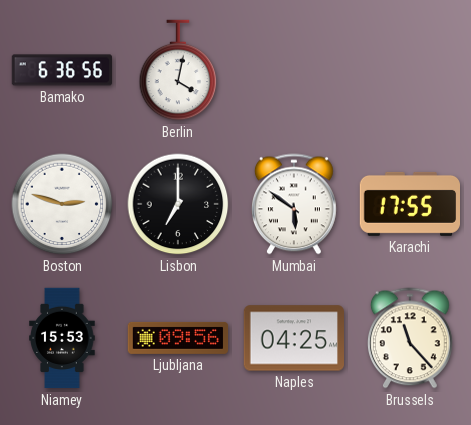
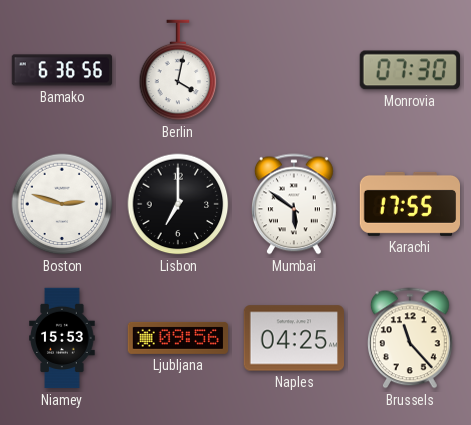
Monrovia: none -> 07:30
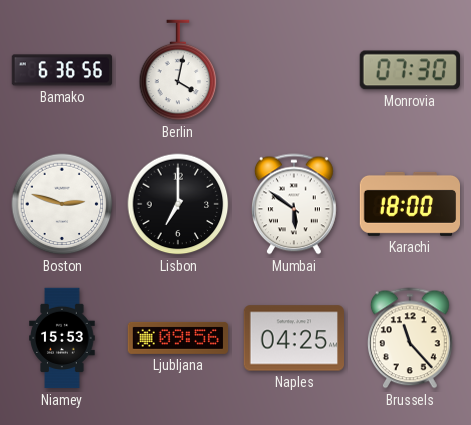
Karachi: 17:55 -> 18:00
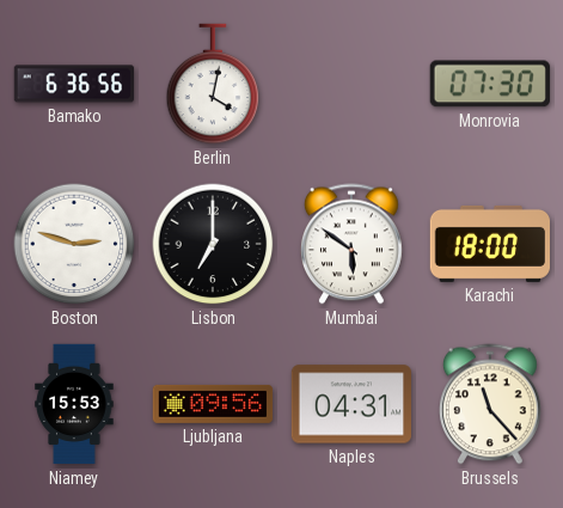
Naples: 04:25 -> 04:31
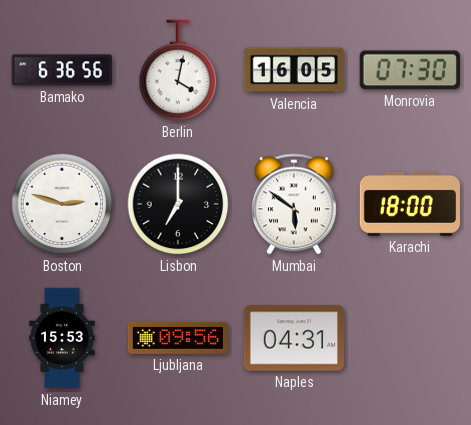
Valencia: none -> 16:05
Brussels: 11:23 -> none
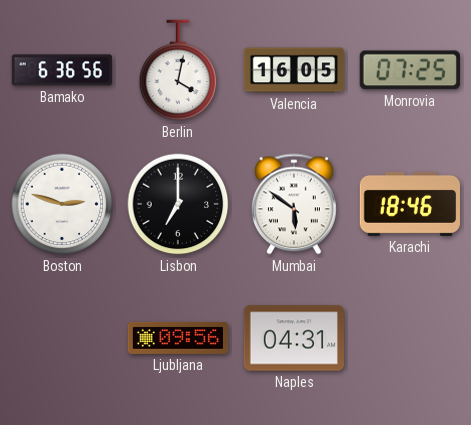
Monrovia: 07:30 -> 07:25
Karachi: 18:00 -> 18:46
Niamey: 15:53 -> none
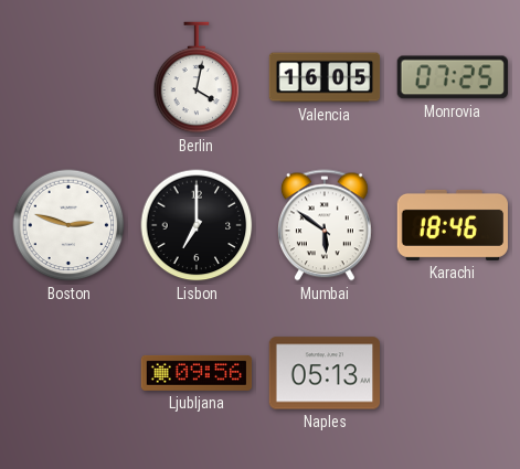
Bamako: 6:36 -> none
Naples: 04:31 -> 05:13
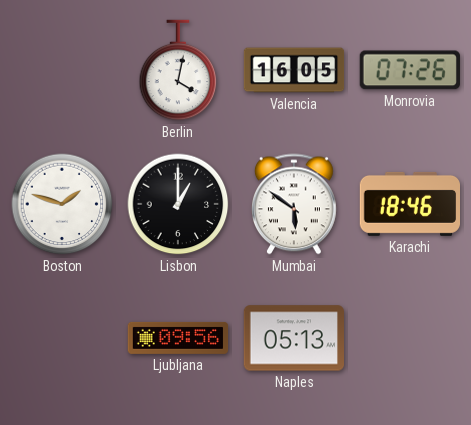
Monrovia: 07:25 -> 07:26
Boston: 2:48 -> 1:48
Lisbon: 7:00 -> 1:00
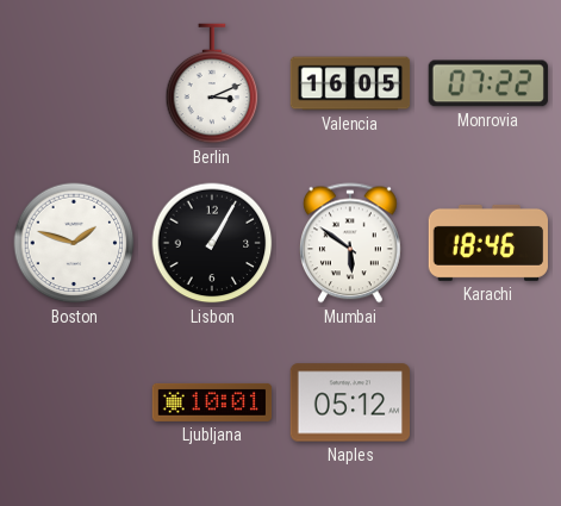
Berlin: 4:02 -> 3:11
Monrovia: 07:26 -> 07:22
Lisbon: 1:00 -> 1:05
Ljubljana: 09:56 -> 10:01
Naples: 05:13 -> 05:12
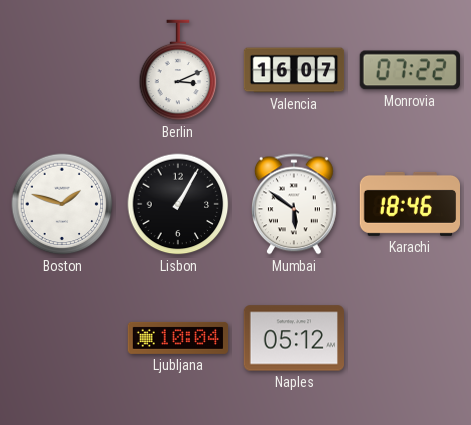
Valencia: 16:05 -> 16:07
Ljubljana: 10:01 -> 10:04
